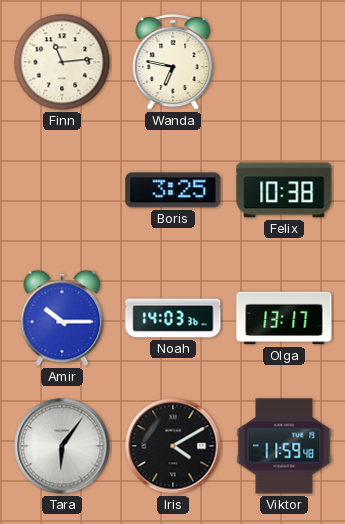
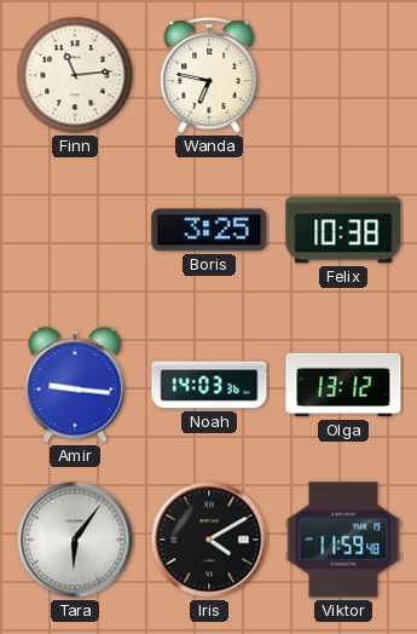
Amir: 10:15 -> 9:16
Olga: 13:17 -> 13:12
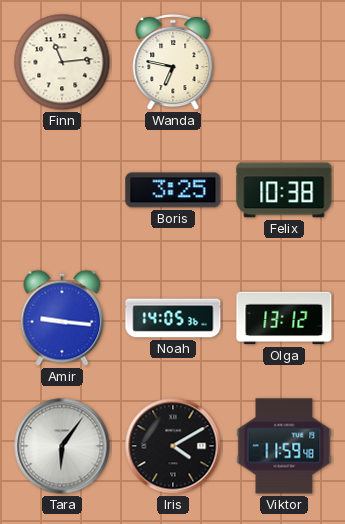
Noah: 14:03 -> 14:05
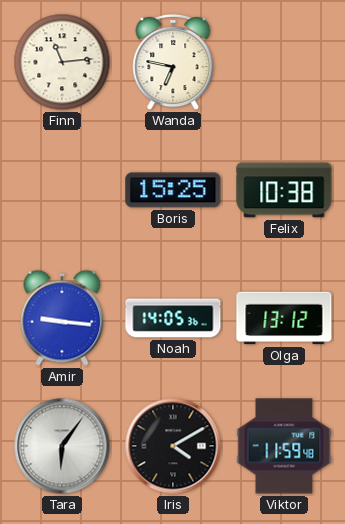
Boris: 3:25 -> 15:25
